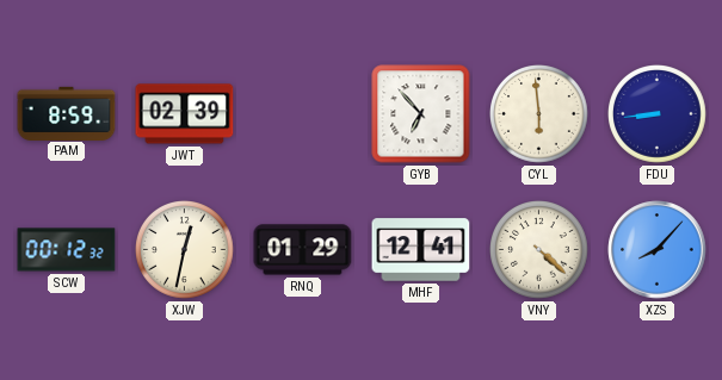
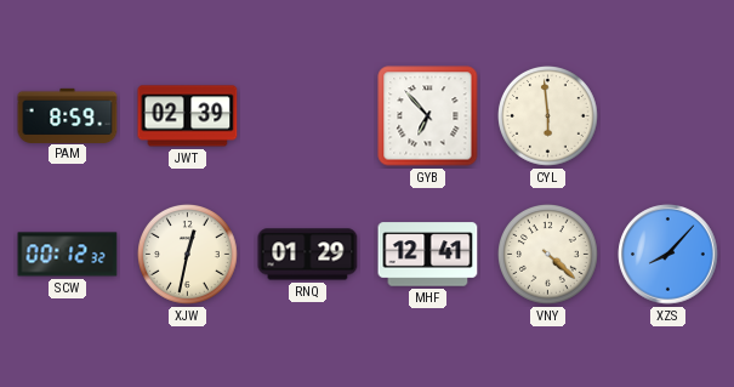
FDU: 8:44 -> none
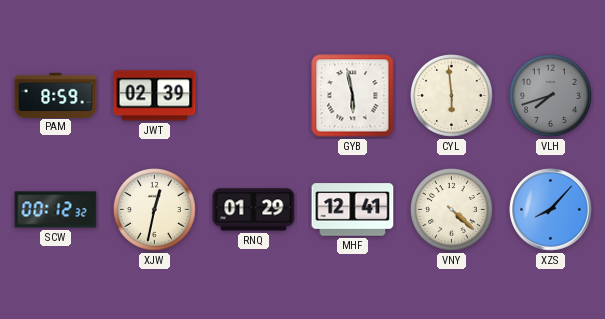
GYB: 6:53 -> 5:58
VLH: none -> 7:42
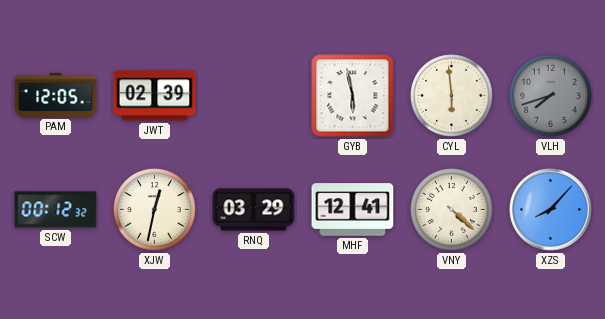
PAM: 8:59 -> 12:05
RNQ: 01:29 -> 03:29
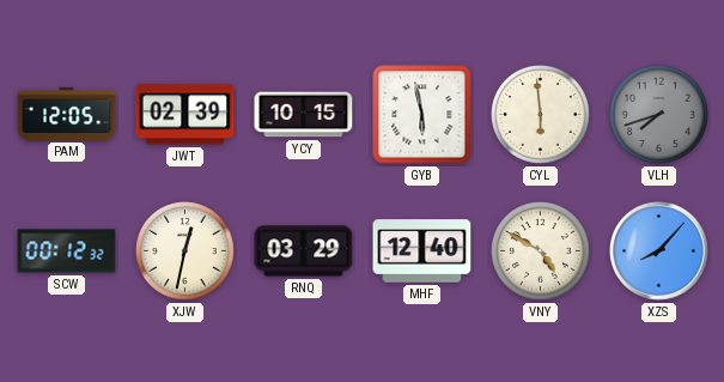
YCY: none -> 10:15
MHF: 12:41 -> 12:40
VNY: 4:22 -> 4:50
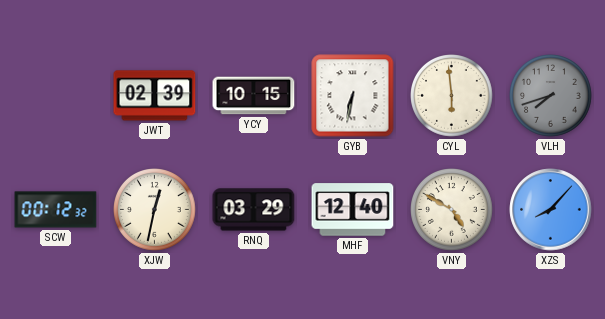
PAM: 12:05 -> none
GYB: 5:58 -> 6:32
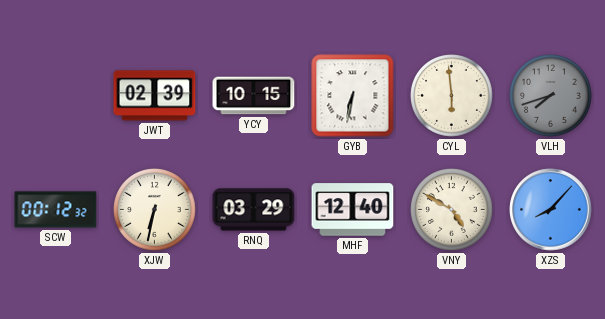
XJW: 12:32 -> 6:32
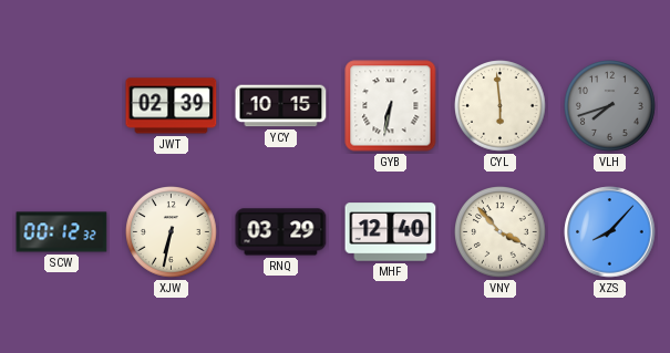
VNY: 4:50 -> 3:53
